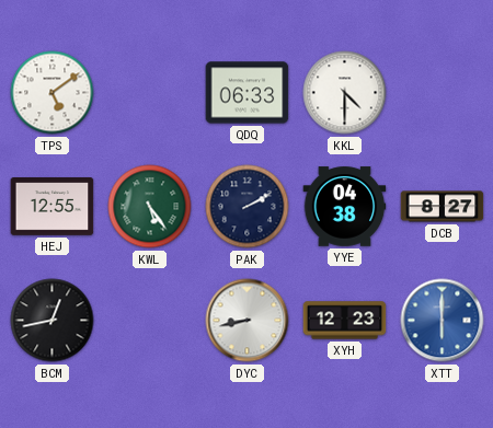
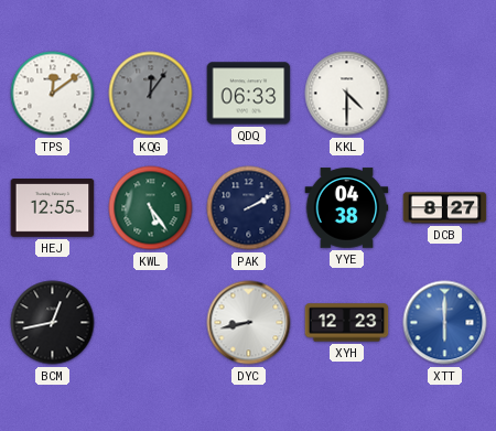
TPS: 5:09 -> 12:09
KQG: none -> 12:06
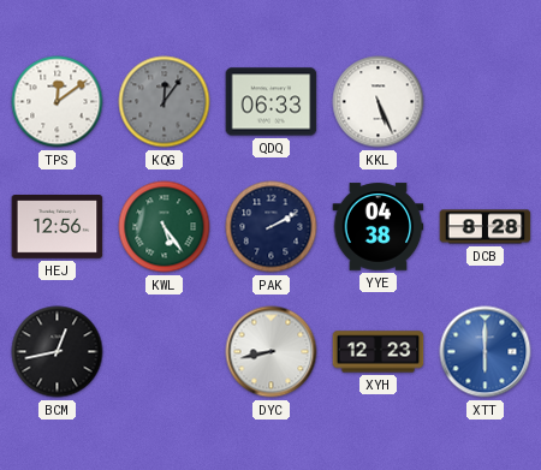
KKL: 4:30 -> 5:26
HEJ: 12:55 -> 12:56
DCB: 8:27 -> 8:28
